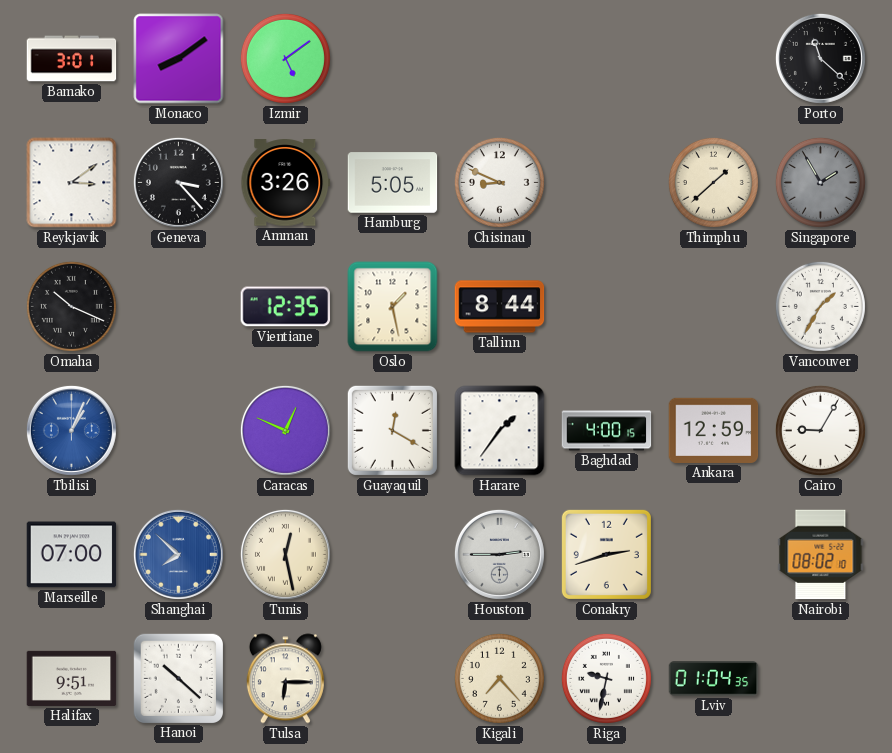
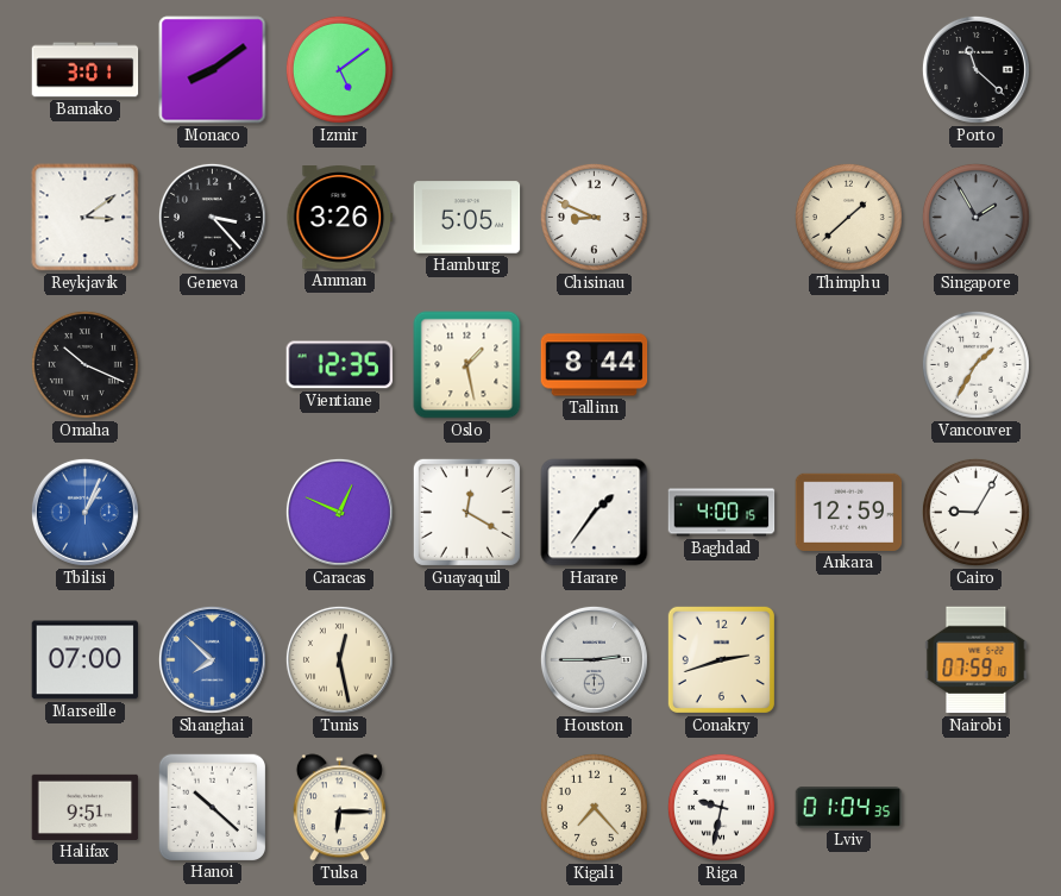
Nairobi: 08:02 -> 07:59
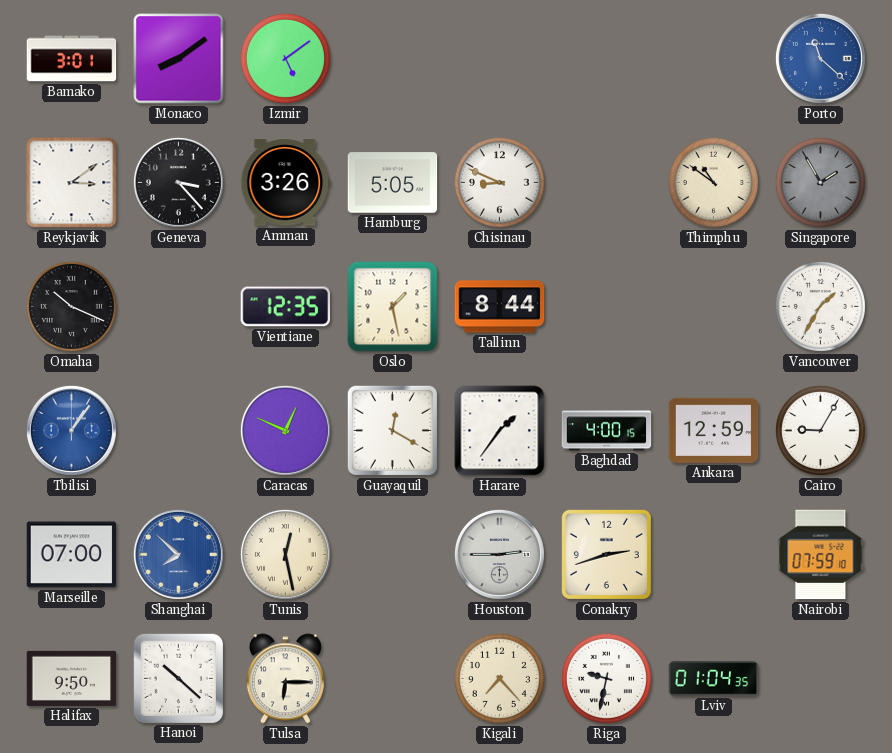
Porto dial: black -> blue
Thimphu: 1:38 -> 10:51
Tbilisi: 1:04 -> 1:06
Halifax: 9:51 -> 9:50
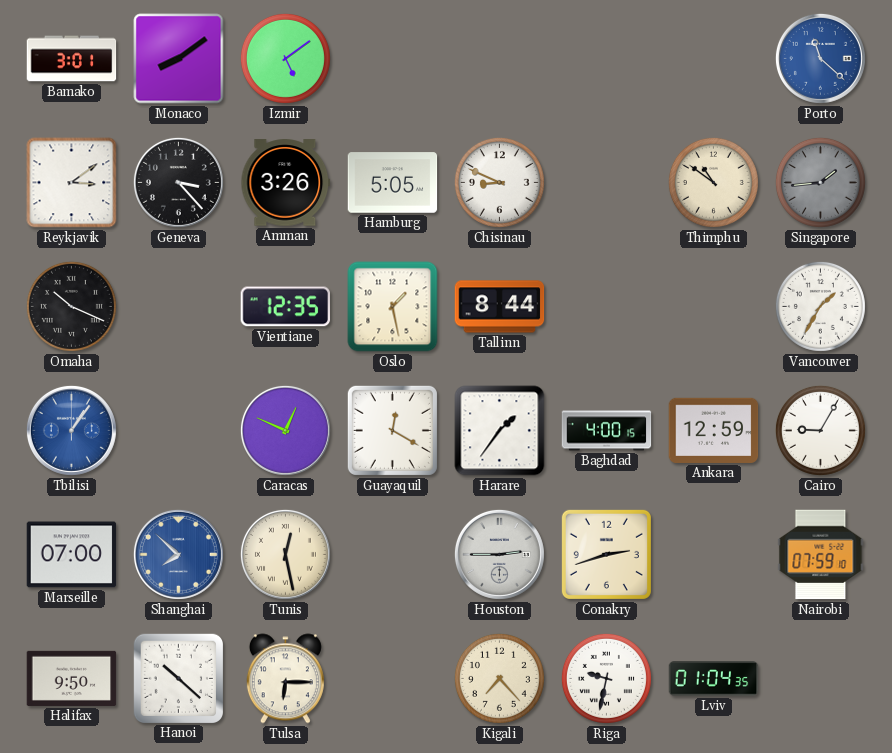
Singapore: 1:55 -> 1:44
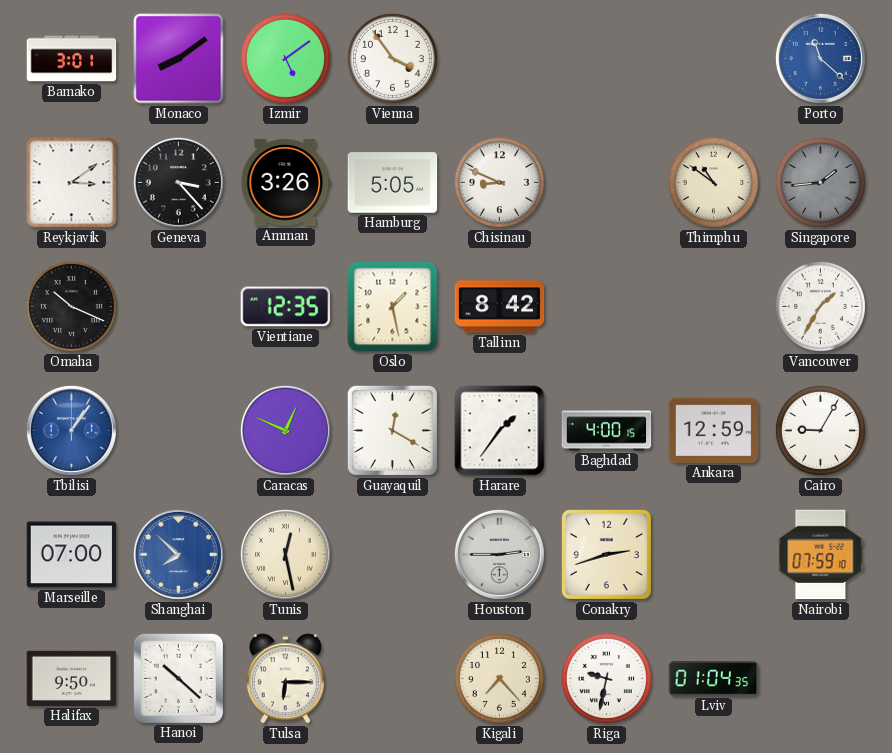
Vienna: none -> 3:54
Tallinn: 8:44 -> 8:42
